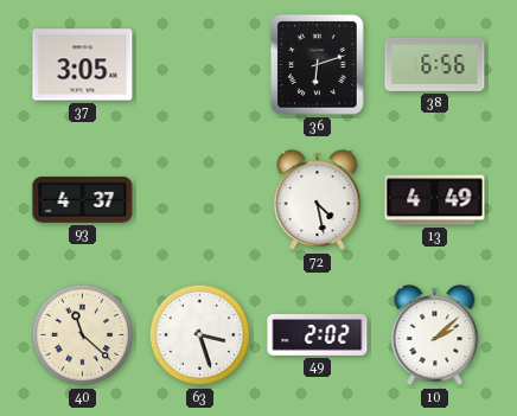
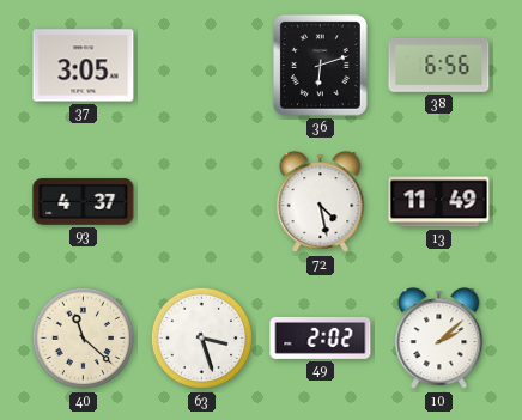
13: 4:49 -> 11:49
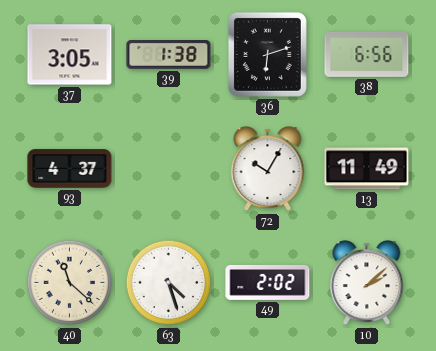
39: none -> 1:38
72: 4:28 -> 10:05
63: 3:27 -> 4:27
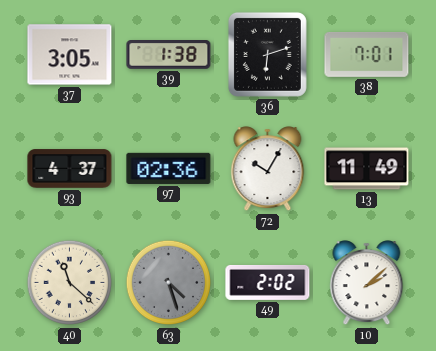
38: 6:56 -> 7:01
97: none -> 02:36
63 dial: white -> grey
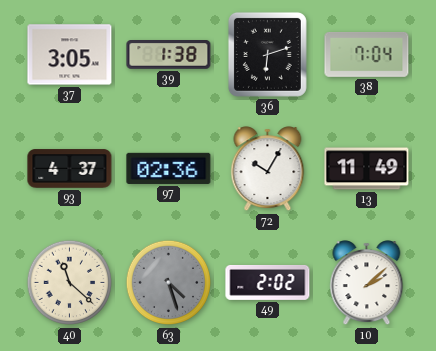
38: 7:01 -> 7:04
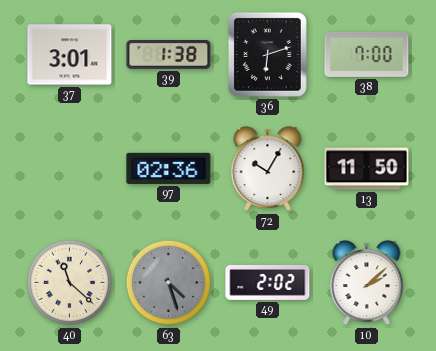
37: 3:05 -> 3:01
38: 7:04 -> 7:00
93: 4:37 -> none
13: 11:49 -> 11:50
